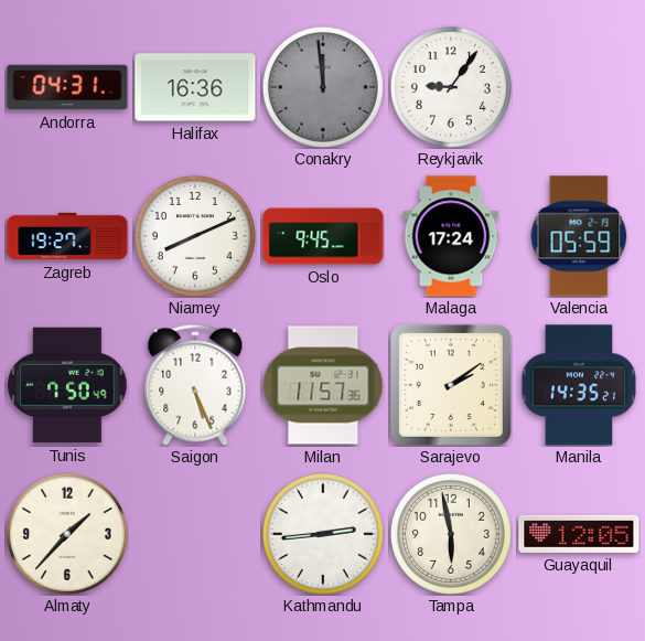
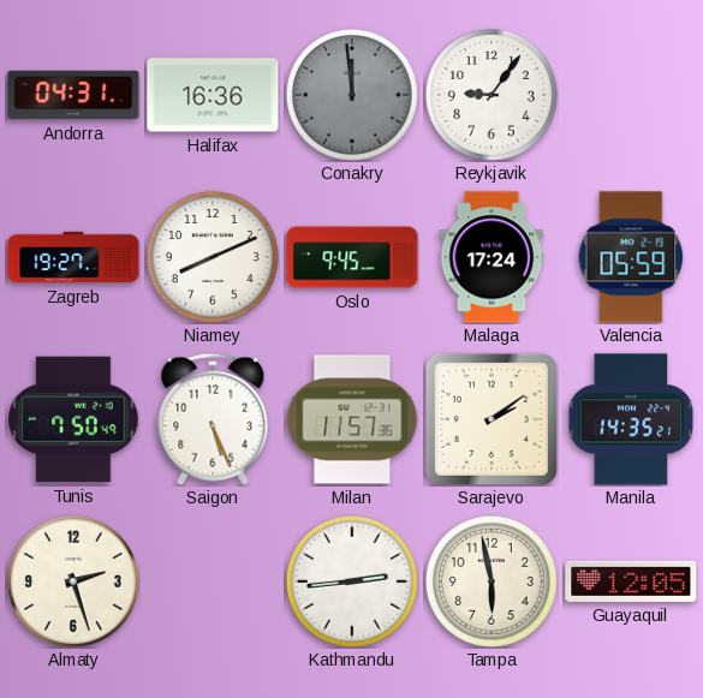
Almaty: 1:37 -> 2:27
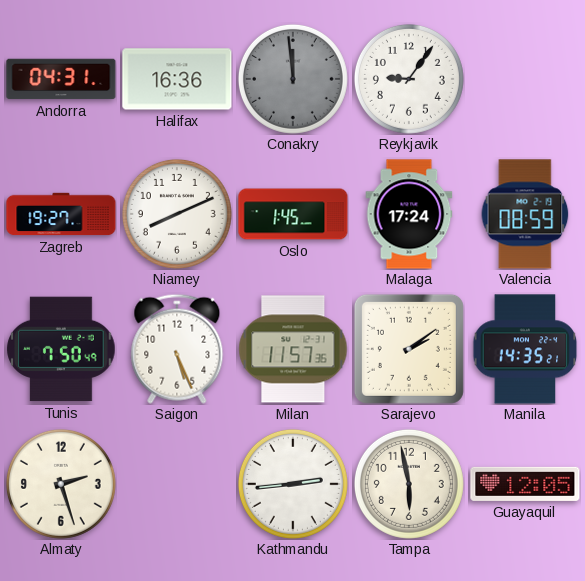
Oslo: 9:45 -> 1:45
Valencia: 05:59 -> 08:59
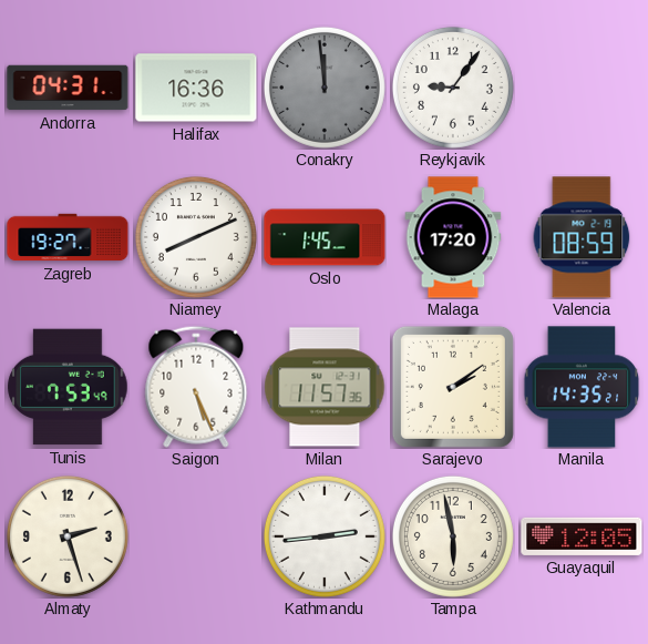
Malaga: 17:24 -> 17:20
Tunis: 7:50 -> 7:53
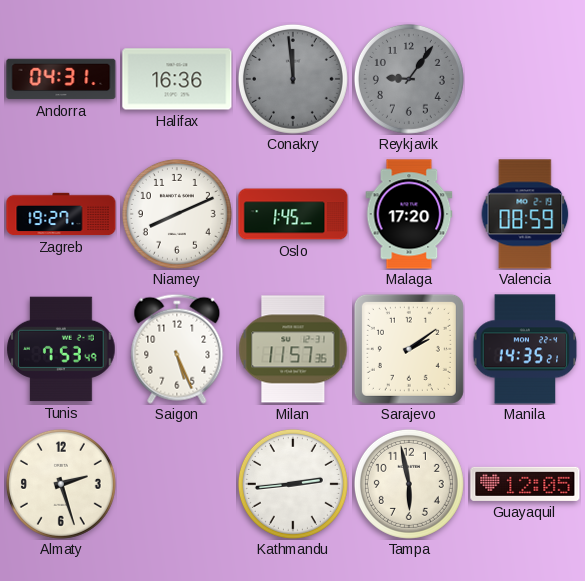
Reykjavik dial: white -> grey
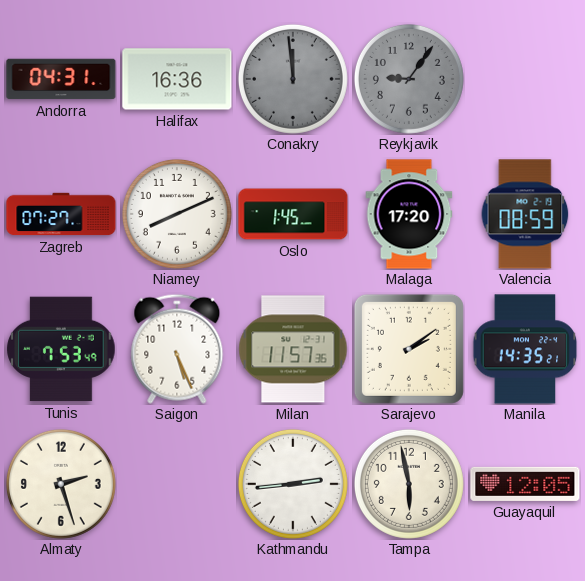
Zagreb: 19:27 -> 07:27
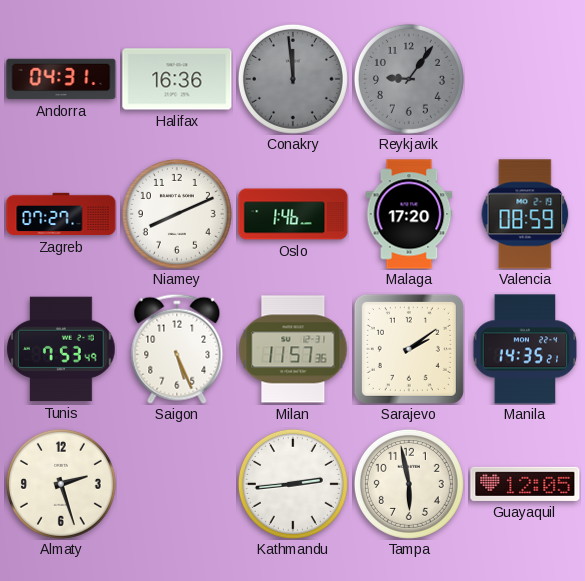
Oslo: 1:45 -> 1:46
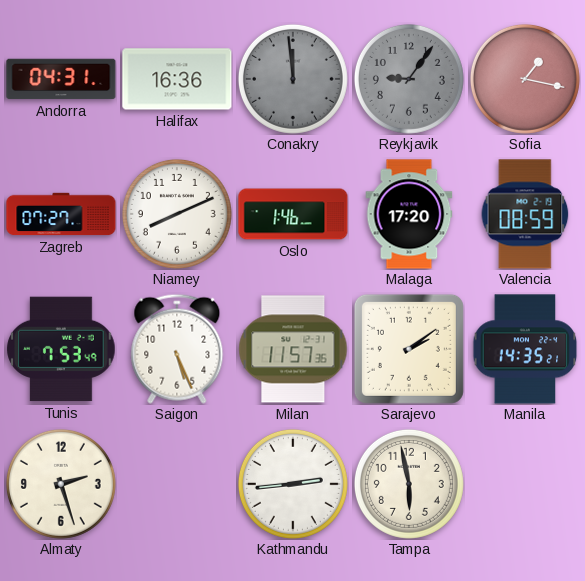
Sofia: none -> 1:17
Guayaquil: 12:05 -> none
